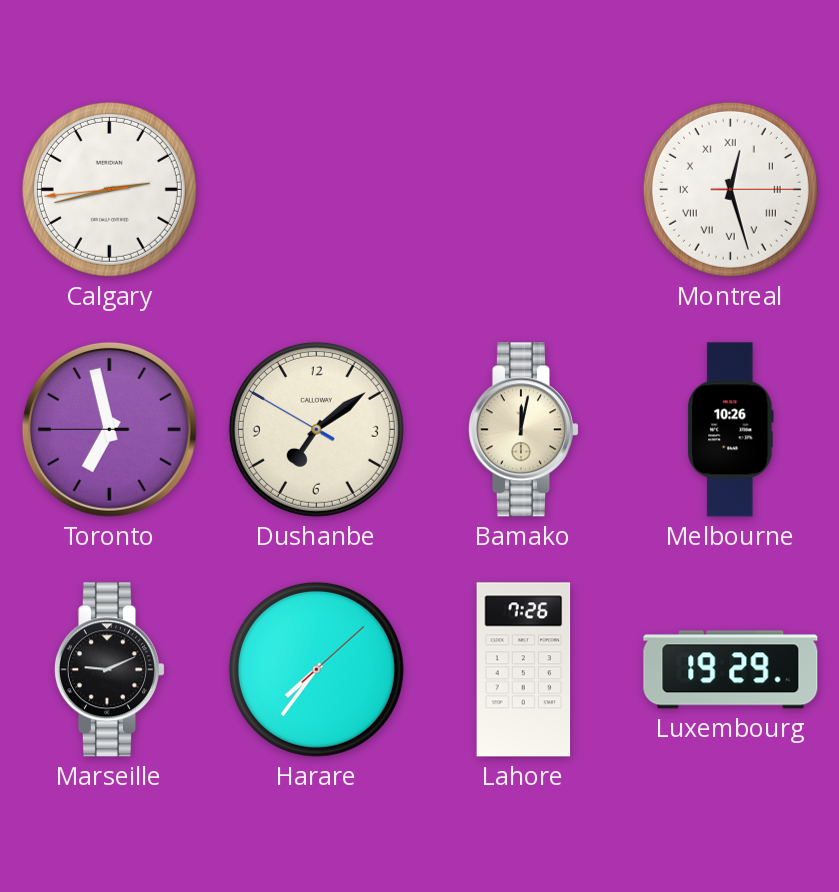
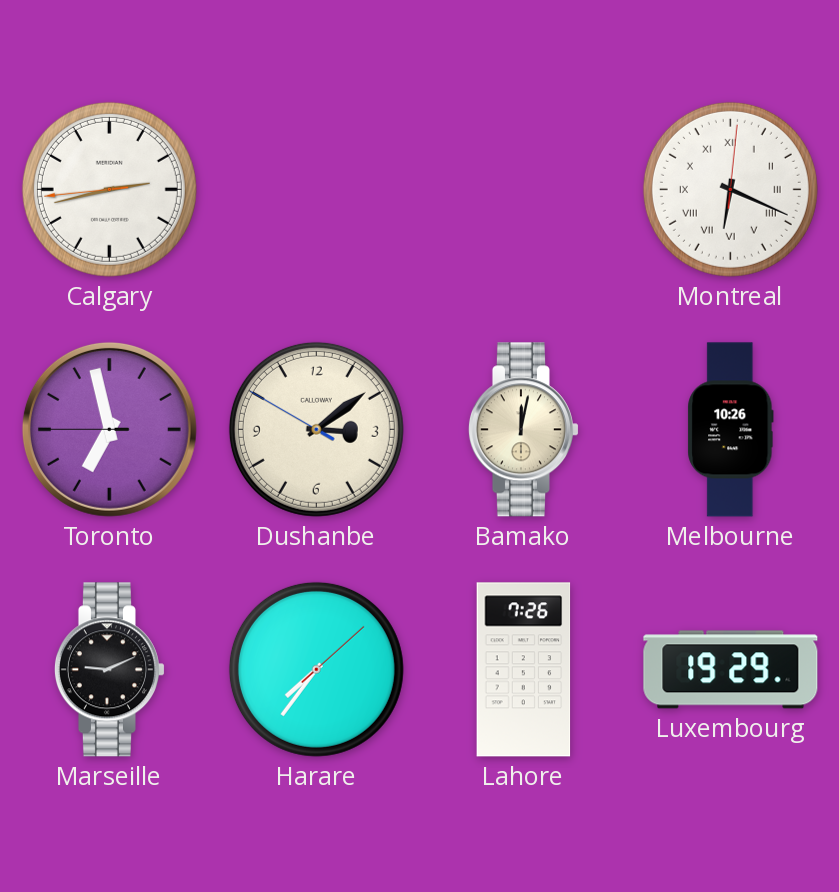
Montreal: 12:27 -> 6:19
Dushanbe: 7:08 -> 3:08
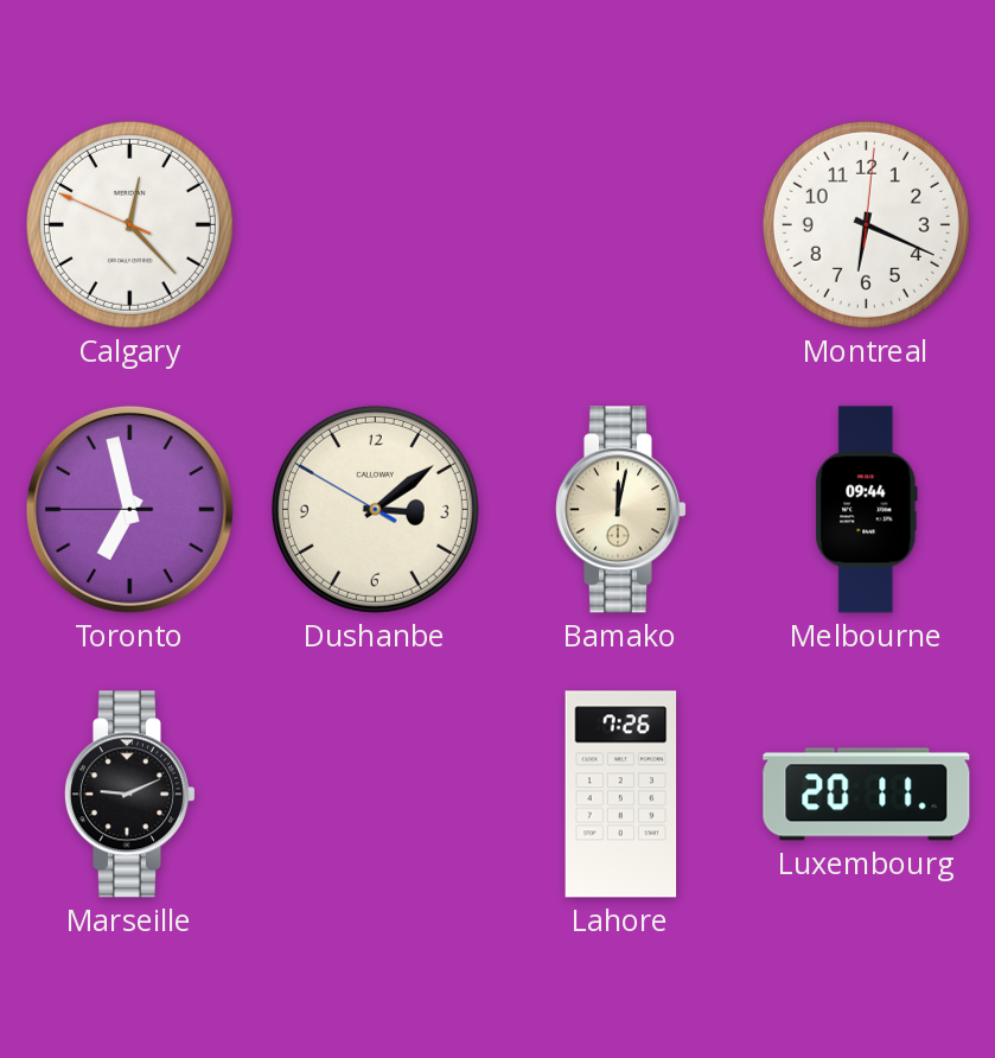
Calgary: 2:42 -> 12:22
Montreal numerals: Roman -> Arabic
Melbourne: 10:26 -> 09:44
Harare: 7:36 -> none
Luxembourg: 19:29 -> 20:11
